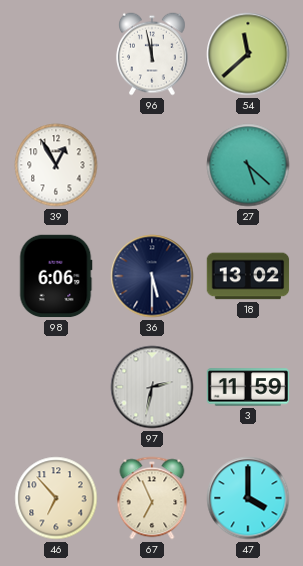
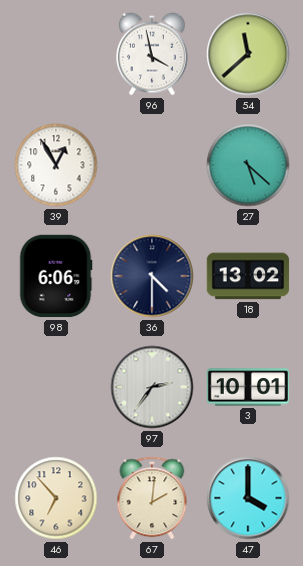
96: 11:58 -> 3:58
36: 5:30 -> 4:30
97: 2:32 -> 2:36
3: 11:59 -> 10:01
67: 6:56 -> 2:01
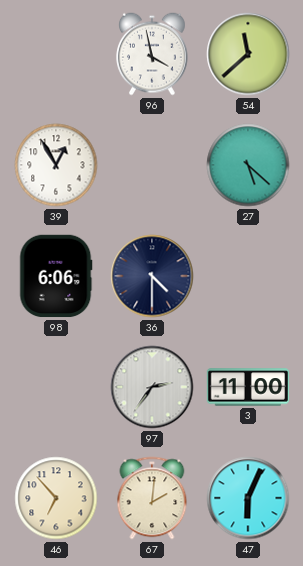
18: 13:02 -> none
3: 10:01 -> 11:00
47: 4:00 -> 6:04
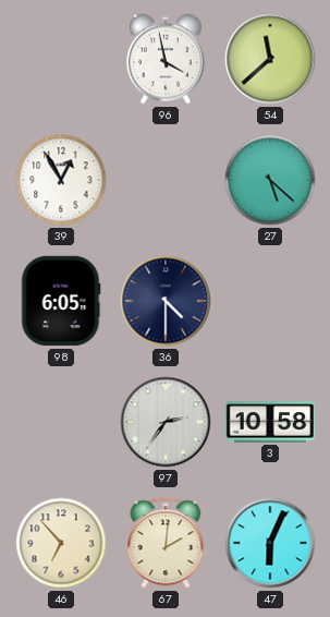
98: 6:06 -> 6:05
3: 11:00 -> 10:58
